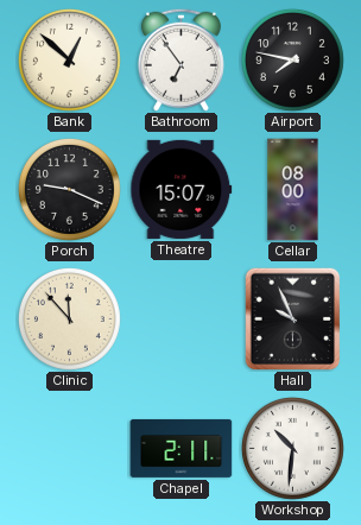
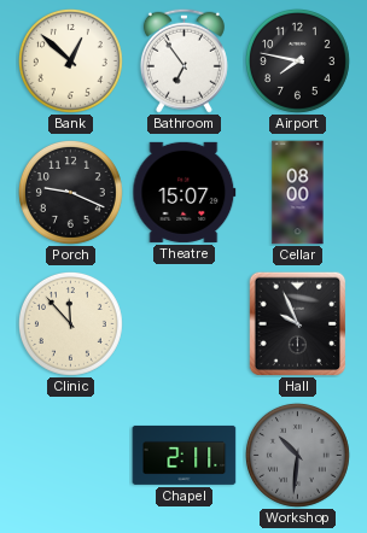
Workshop dial: white -> grey
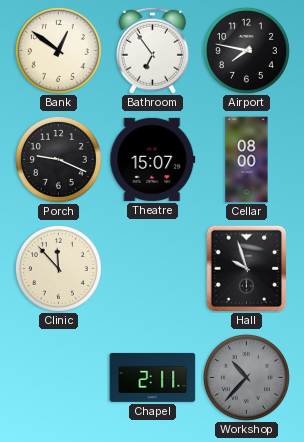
Bank: 12:52 -> 12:51
Hall: 9:56 -> 9:57
Workshop: 10:31 -> 10:37
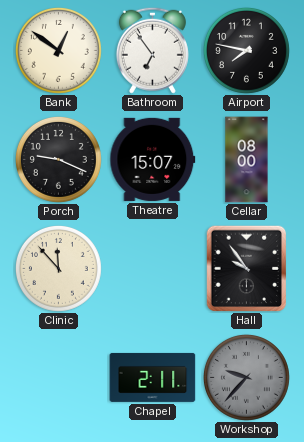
Hall: 9:57 -> 9:54
Workshop: 10:37 -> 9:37
